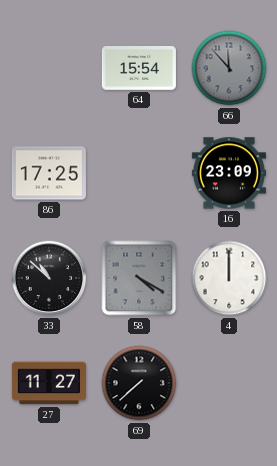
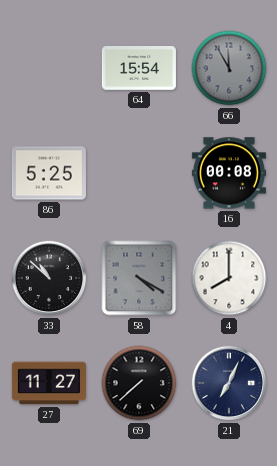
66: 11:53 -> 11:55
86: 17:25 -> 5:25
16: 23:09 -> 00:08
4: 12:00 -> 8:00
21: none -> 7:04
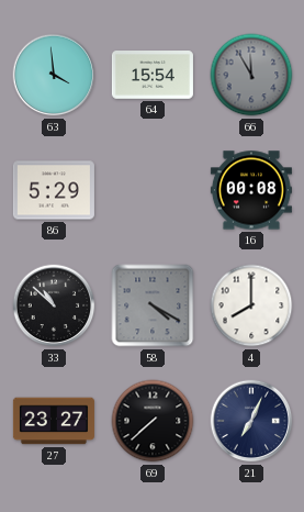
63: none -> 3:59
86: 5:25 -> 5:29
27: 11:27 -> 23:27
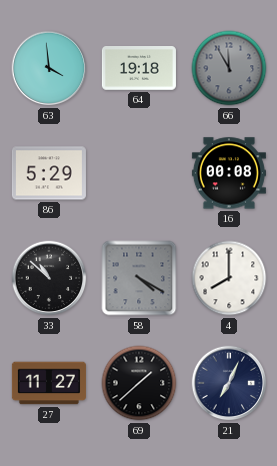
64: 15:54 -> 19:18
27: 23:27 -> 11:27
69: 7:38 -> 1:38
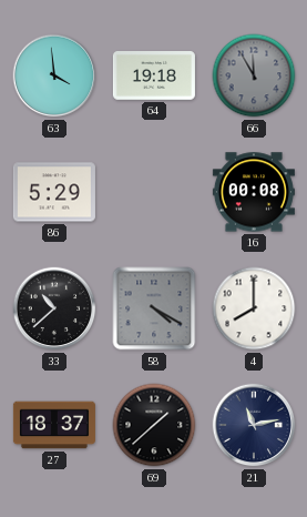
33: 10:52 -> 10:38
27: 11:27 -> 18:37
21: 7:04 -> 11:13
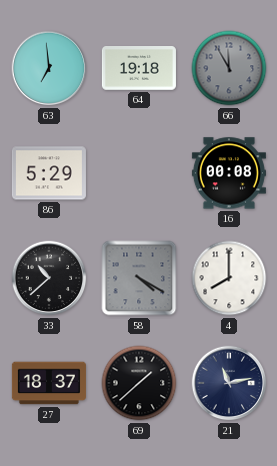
63: 3:59 -> 6:59
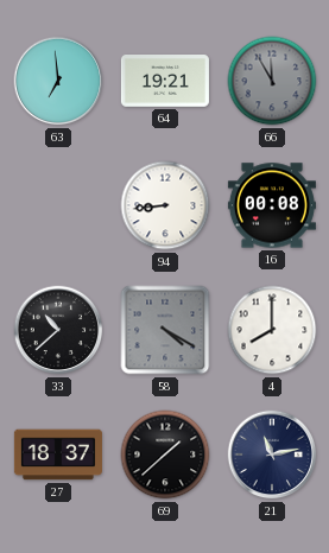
64: 19:18 -> 19:21
86: 5:29 -> none
94: none -> 8:44
